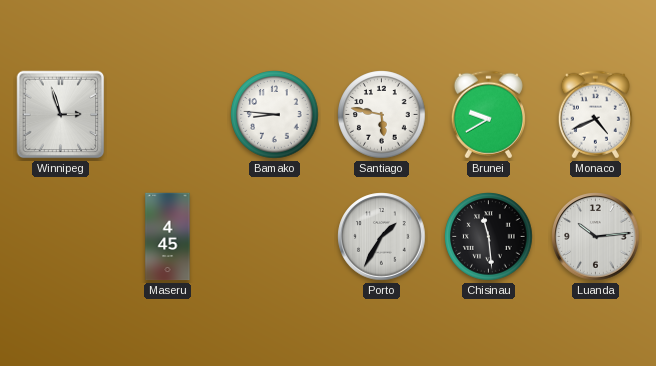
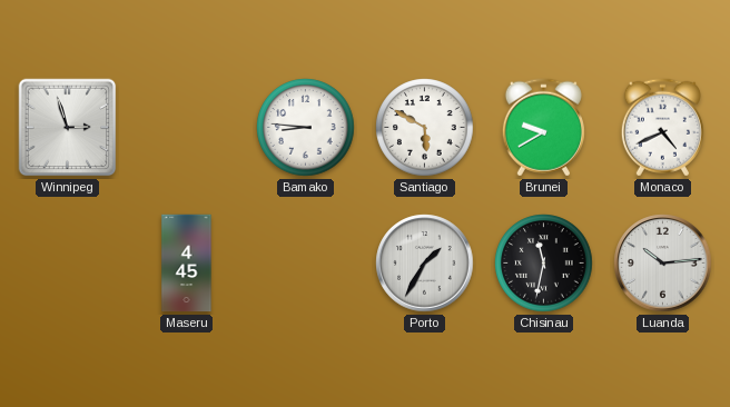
Santiago: 5:47 -> 5:50
Chisinau: 11:29 -> 11:32
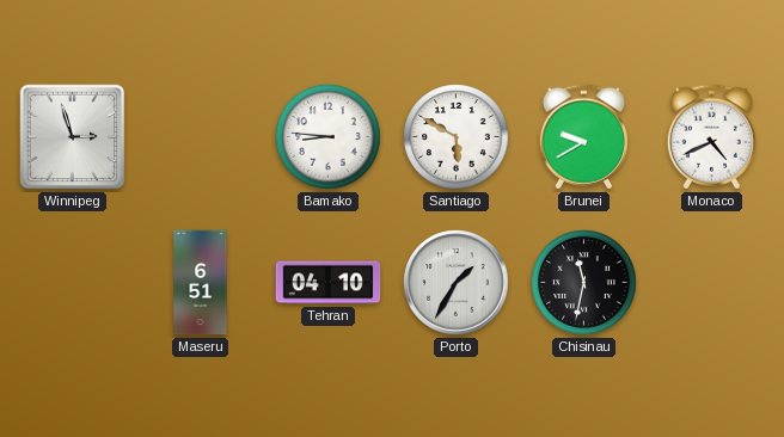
Maseru: 4:45 -> 6:51
Tehran: none -> 04:10
Luanda: 10:14 -> none
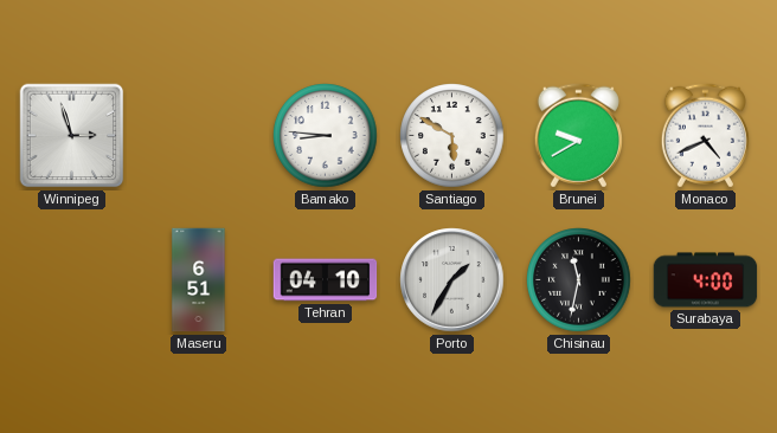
Surabaya: none -> 4:00
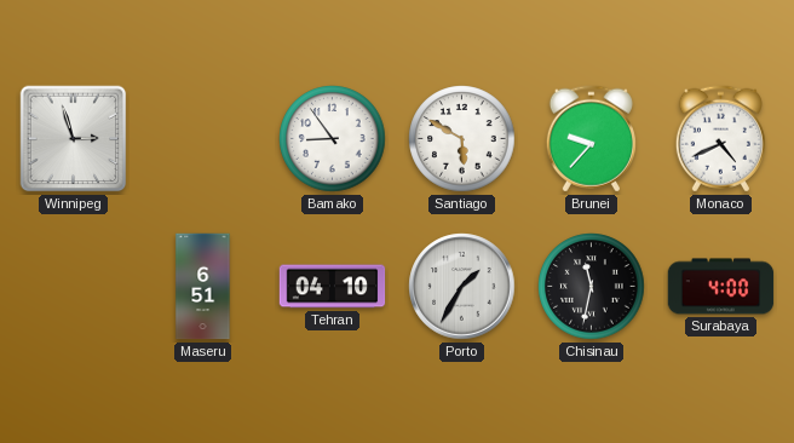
Bamako: 8:46 -> 8:54
Brunei: 9:40 -> 9:37
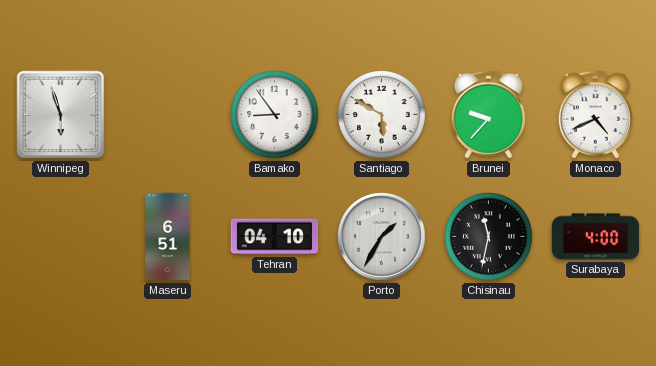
Winnipeg: 2:57 -> 5:57
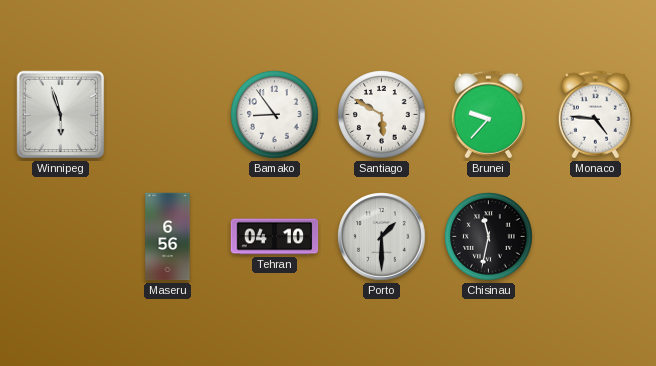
Monaco: 4:41 -> 4:46
Maseru: 6:51 -> 6:56
Porto: 1:35 -> 1:30
Surabaya: 4:00 -> none
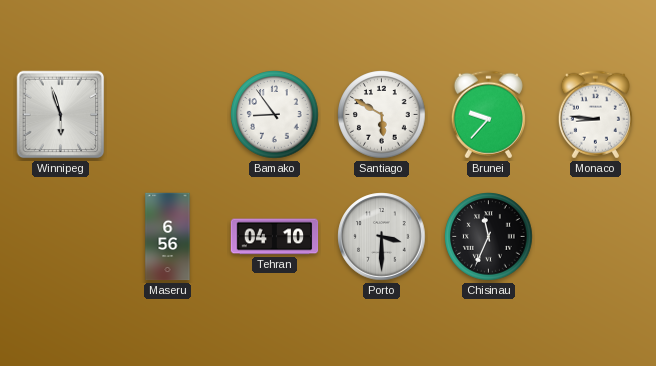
Monaco: 4:46 -> 8:46
Porto: 1:30 -> 3:30
Chisinau: 11:32 -> 11:34
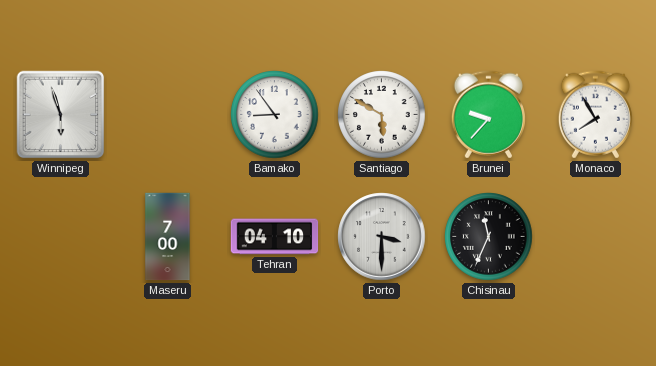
Monaco: 8:46 -> 7:55
Maseru: 6:56 -> 7:00
